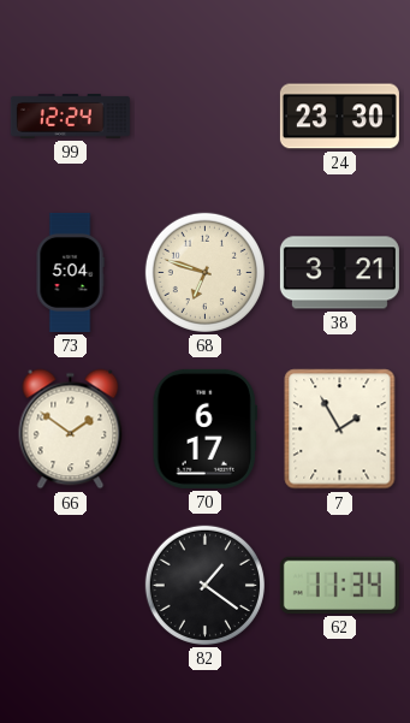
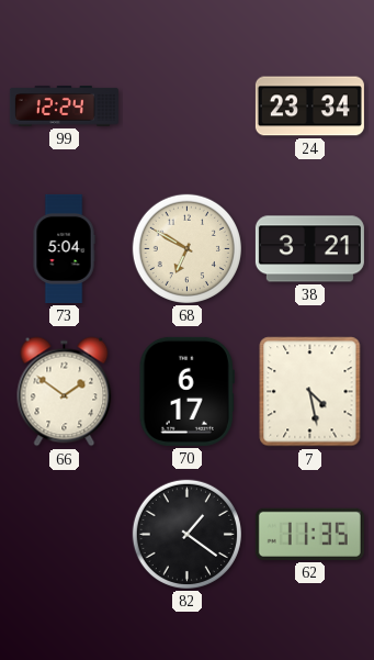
24: 23:30 -> 23:34
68: 6:48 -> 6:50
7: 1:55 -> 4:28
62: 11:34 -> 11:35
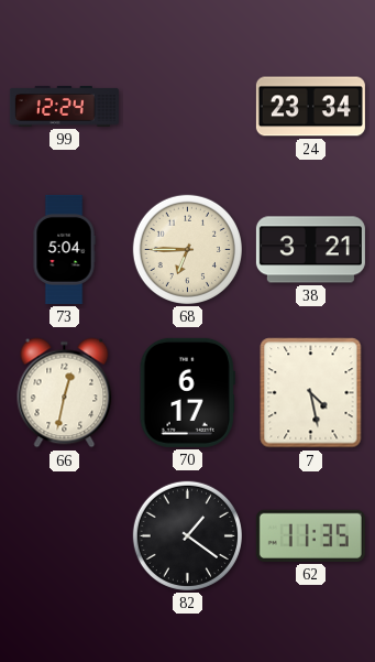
68: 6:50 -> 6:45
66: 1:51 -> 12:32
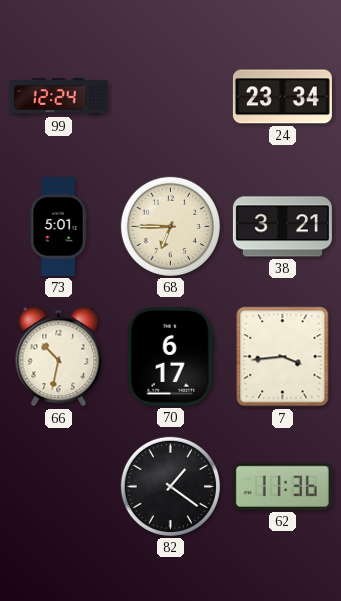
73: 5:04 -> 5:01
66: 12:32 -> 10:32
7: 4:28 -> 3:44
62: 11:35 -> 11:36
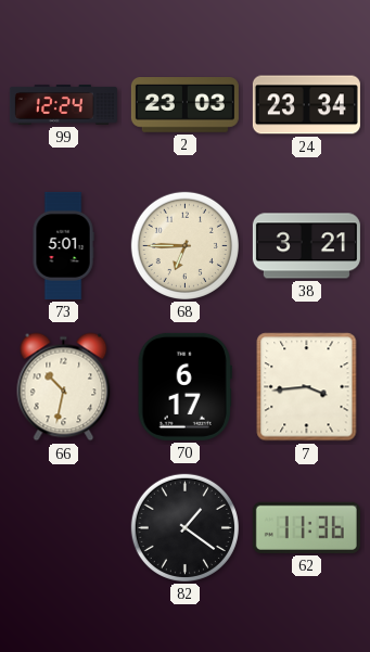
2: none -> 23:03
